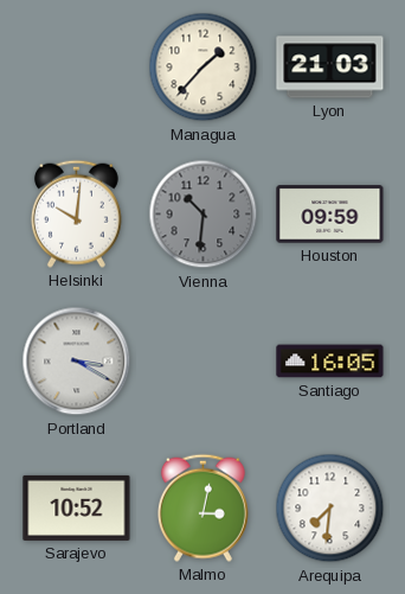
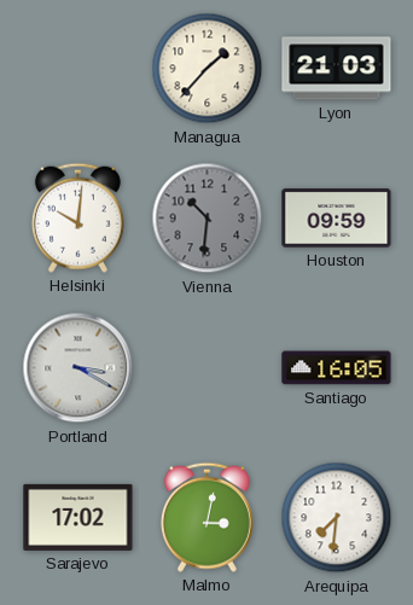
Sarajevo: 10:52 -> 17:02
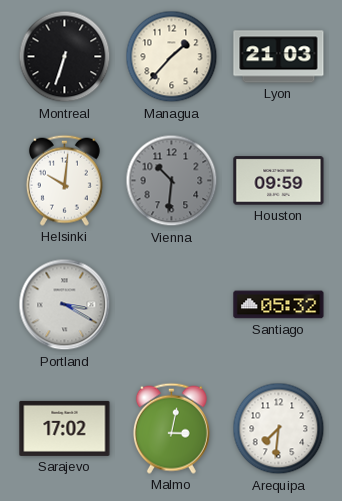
Montreal: none -> 6:33
Santiago: 16:05 -> 05:32
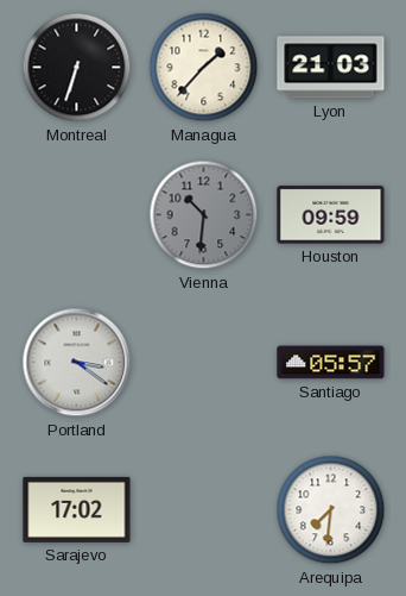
Helsinki: 10:01 -> none
Portland: 3:20 -> 3:21
Santiago: 05:32 -> 05:57
Malmo: 3:02 -> none
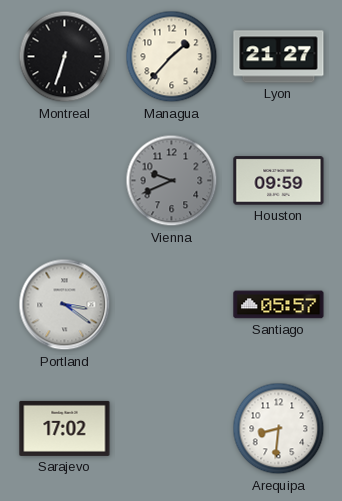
Lyon: 21:03 -> 21:27
Vienna: 10:31 -> 9:41
Arequipa: 7:31 -> 8:31
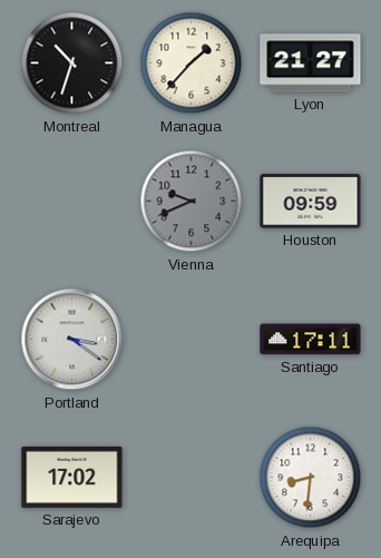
Montreal: 6:33 -> 10:33
Santiago: 05:57 -> 17:11
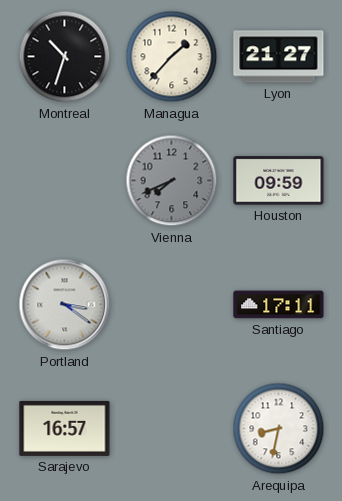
Vienna: 9:41 -> 7:41
Sarajevo: 17:02 -> 16:57
Arequipa: 8:31 -> 8:32
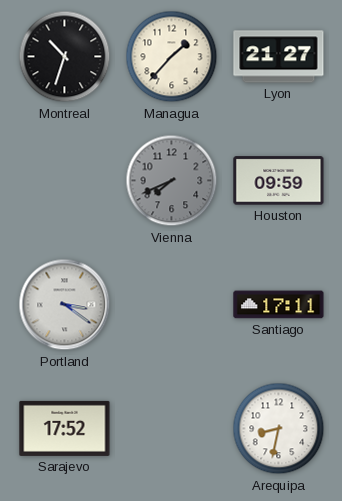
Sarajevo: 16:57 -> 17:52
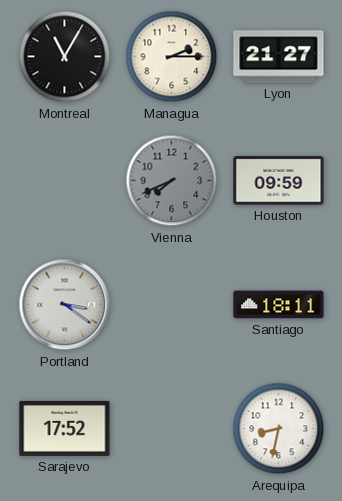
Montreal: 10:33 -> 11:05
Managua: 1:37 -> 2:15
Santiago: 17:11 -> 18:11
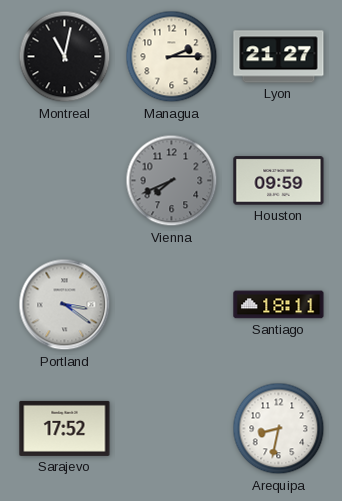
Montreal: 11:05 -> 11:02
